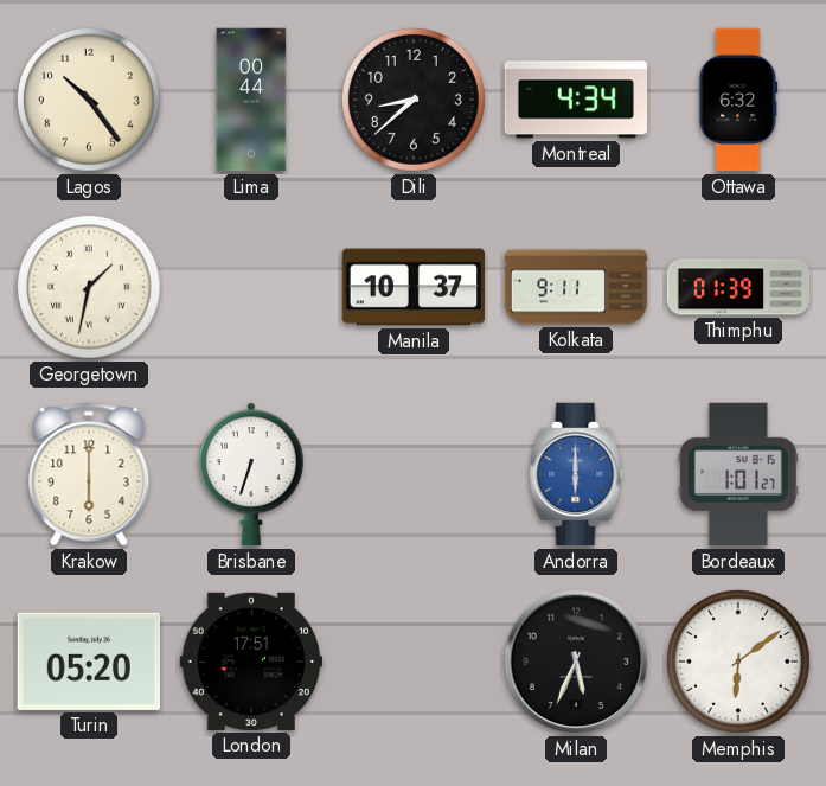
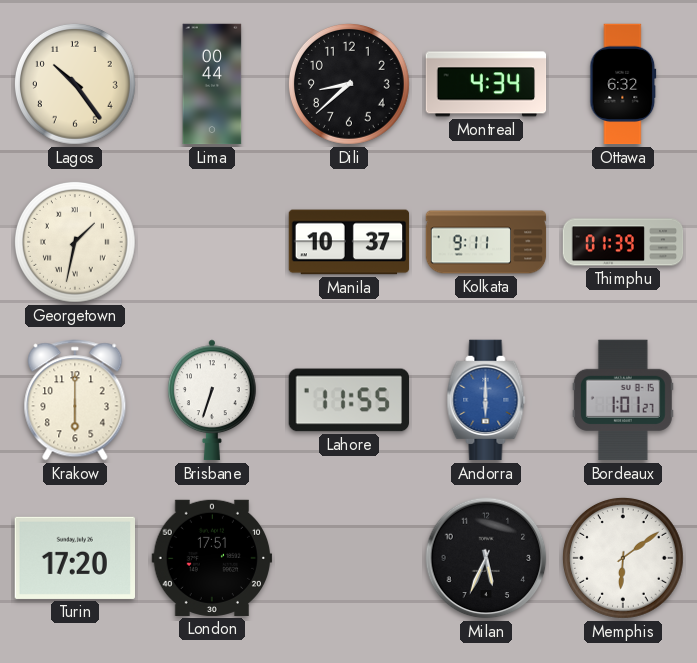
Lahore: none -> 11:55
Turin: 05:20 -> 17:20
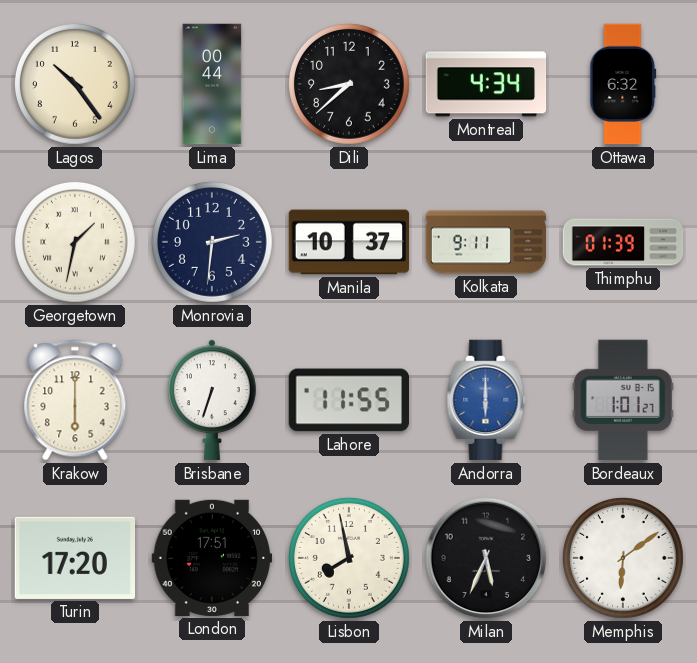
Monrovia: none -> 2:31
Lisbon: none -> 7:58
